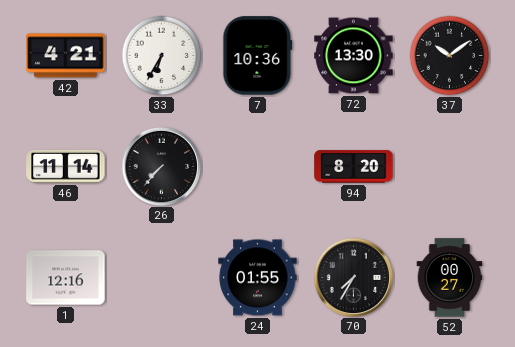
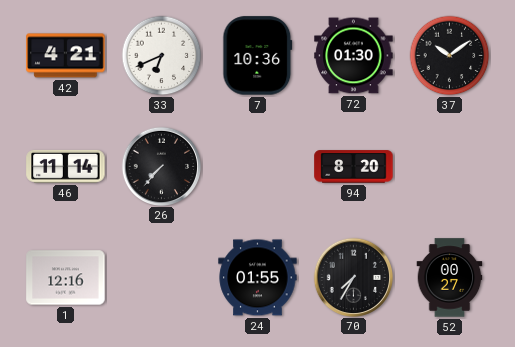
33: 6:35 -> 6:41
72: 13:30 -> 01:30
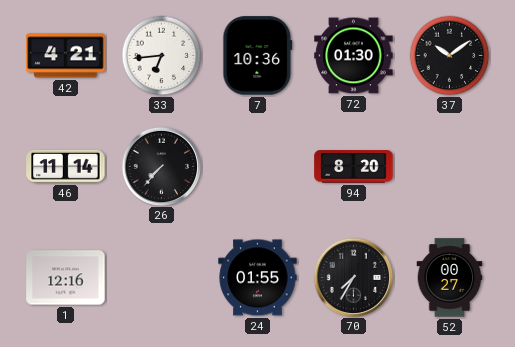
33: 6:41 -> 6:44
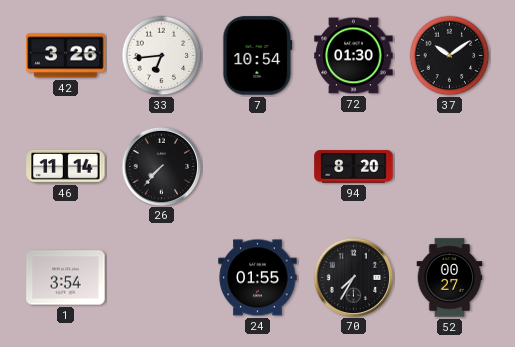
42: 4:21 -> 3:26
7: 10:36 -> 10:54
1: 12:16 -> 3:54
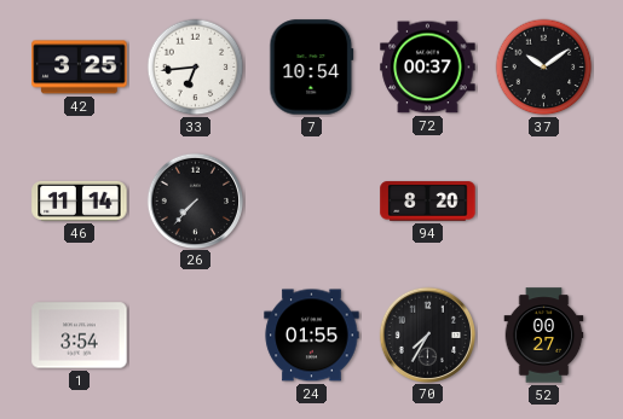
42: 3:26 -> 3:25
72: 01:30 -> 00:37
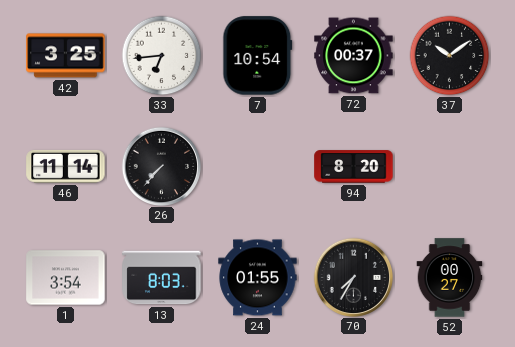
13: none -> 8:03
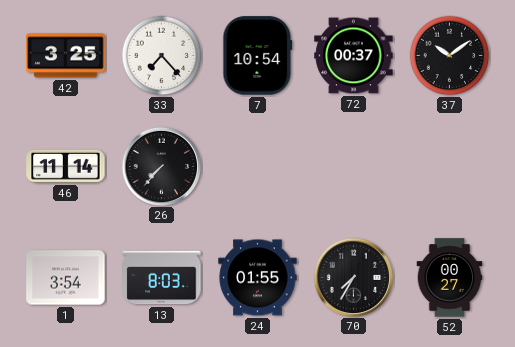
33: 6:44 -> 7:23
94: 8:20 -> none
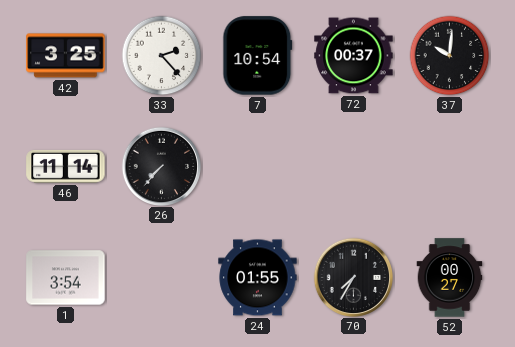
33: 7:23 -> 2:23
37: 10:09 -> 10:01
13: 8:03 -> none
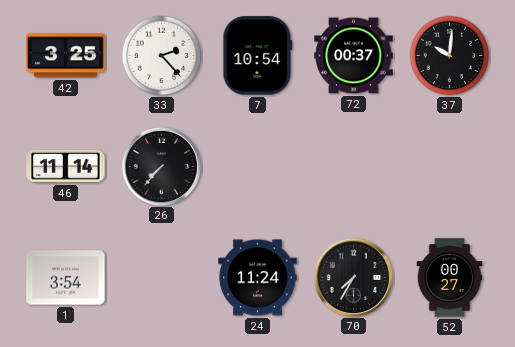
24: 01:55 -> 11:24
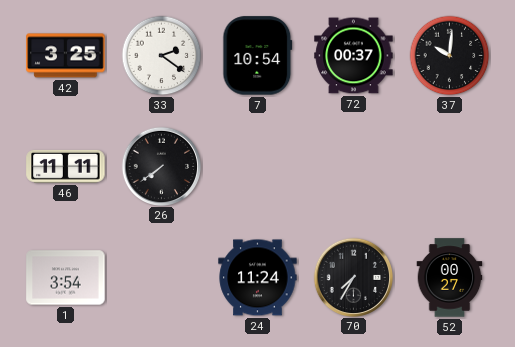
33: 2:23 -> 2:21
46: 11:14 -> 11:11
26: 7:37 -> 7:39
